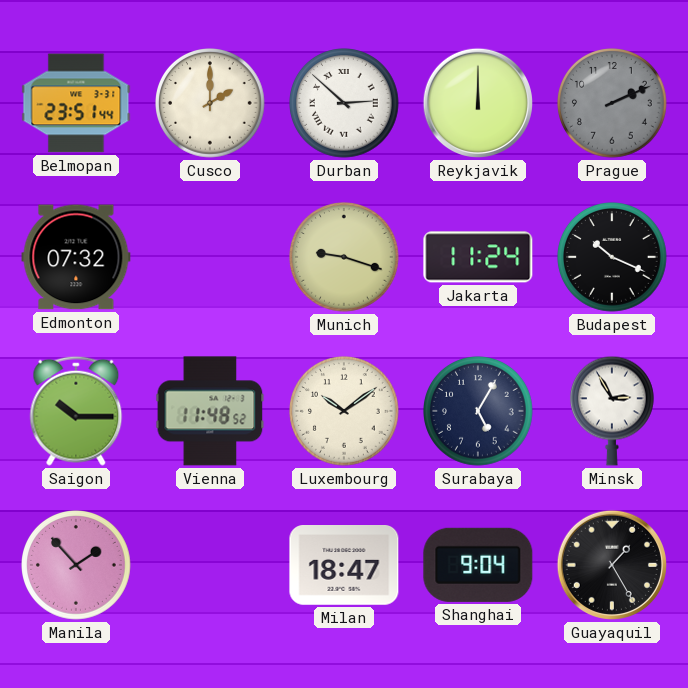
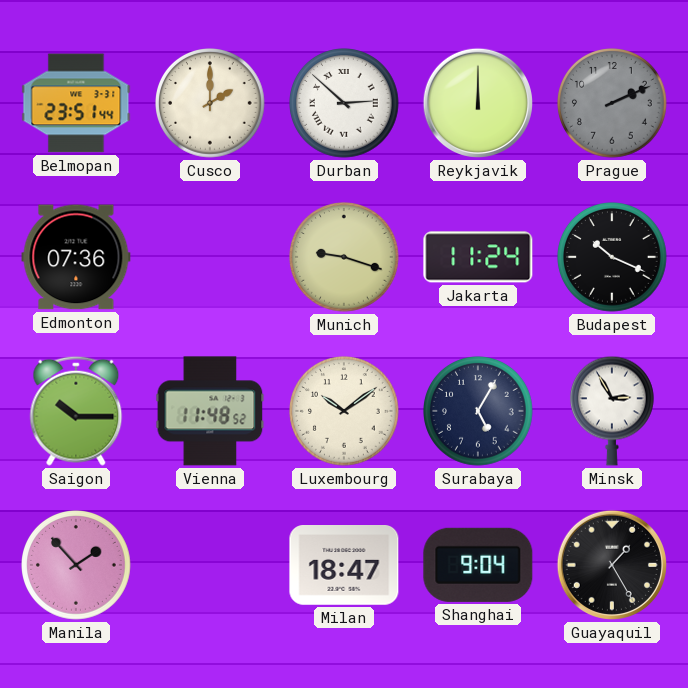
Edmonton: 07:32 -> 07:36
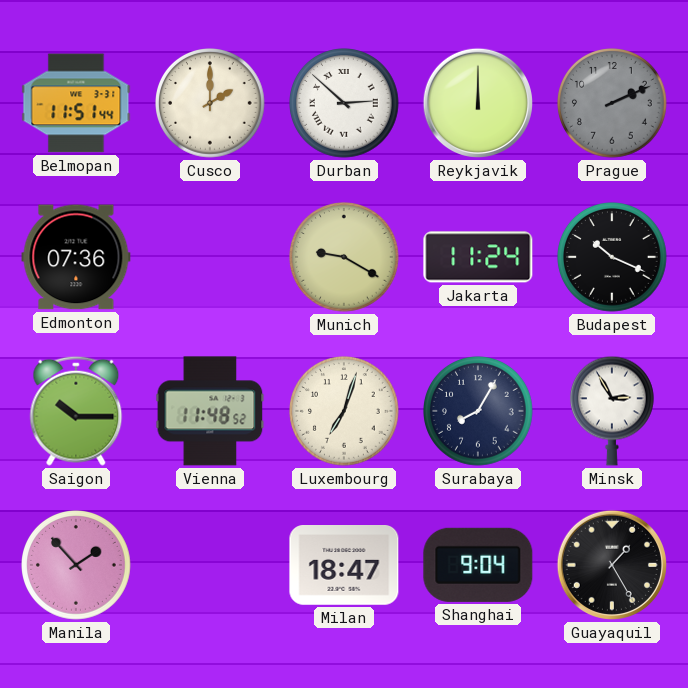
Belmopan: 23:51 -> 11:51
Munich: 9:18 -> 9:20
Luxembourg: 10:09 -> 7:03
Surabaya: 5:05 -> 8:05
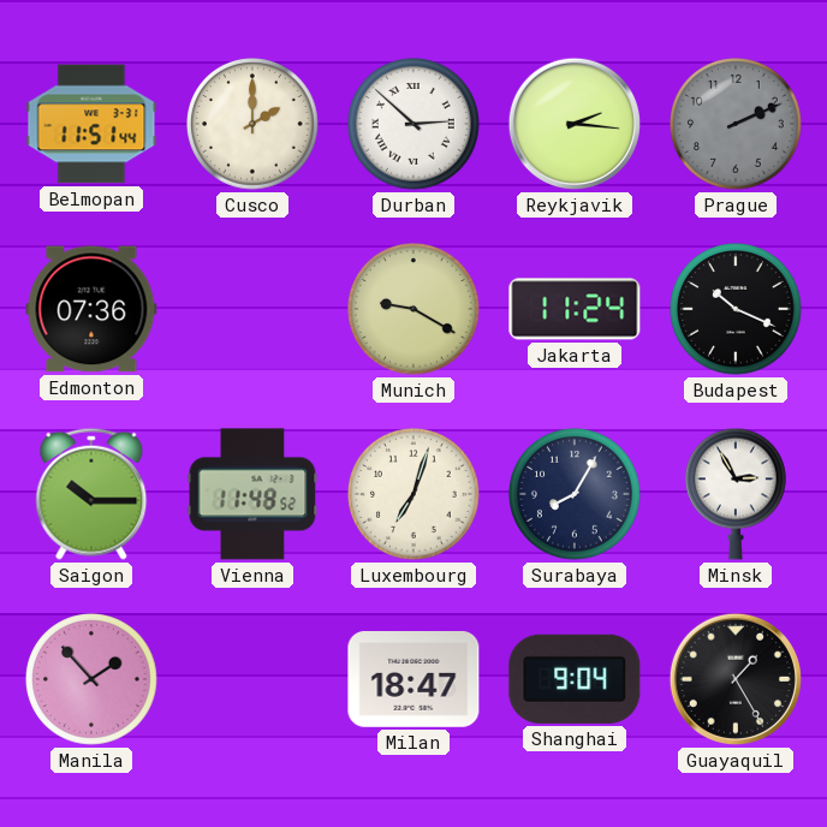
Reykjavik: 12:00 -> 2:16
